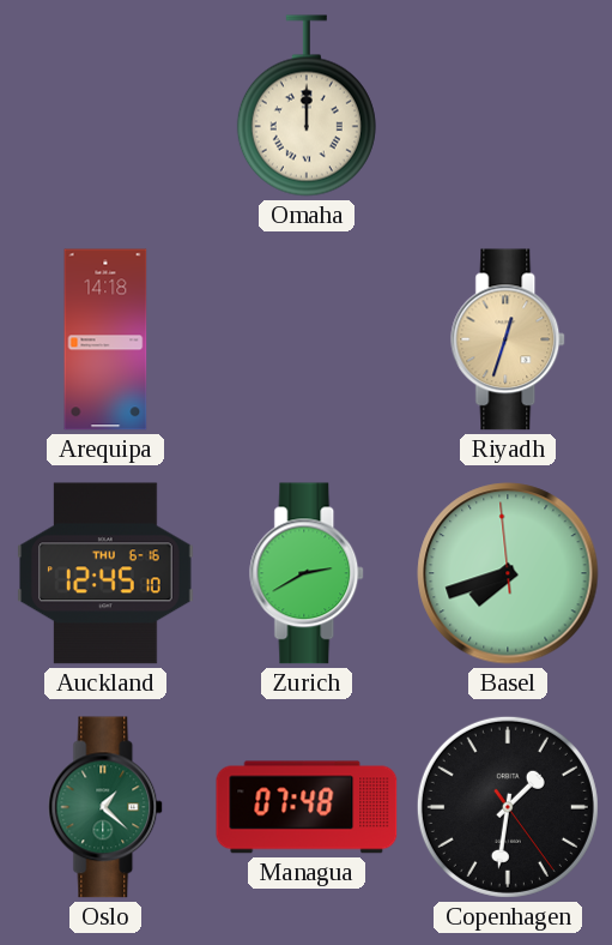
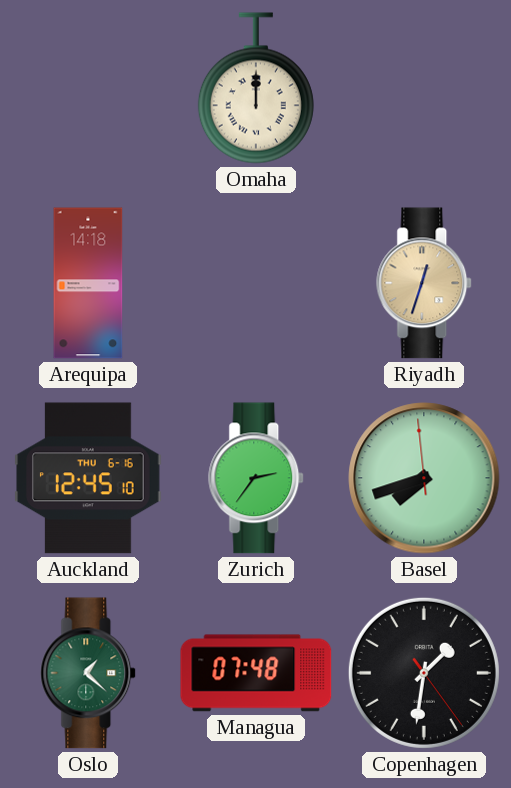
Zurich: 2:40 -> 2:36
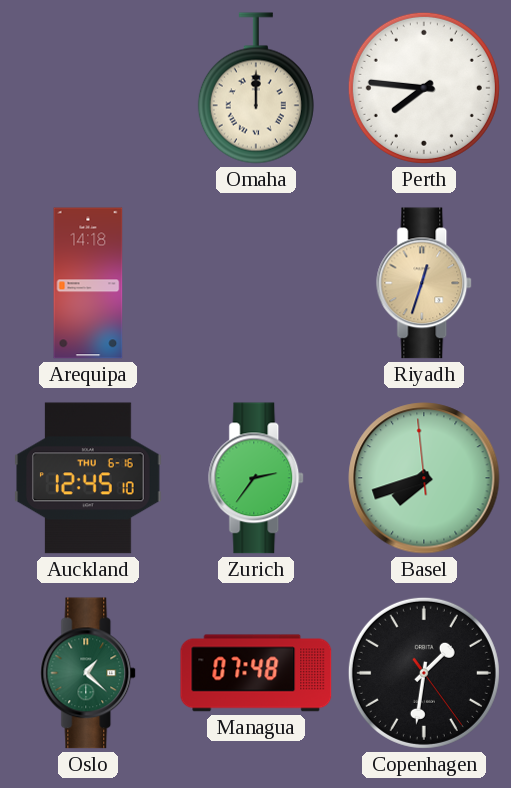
Perth: none -> 7:46
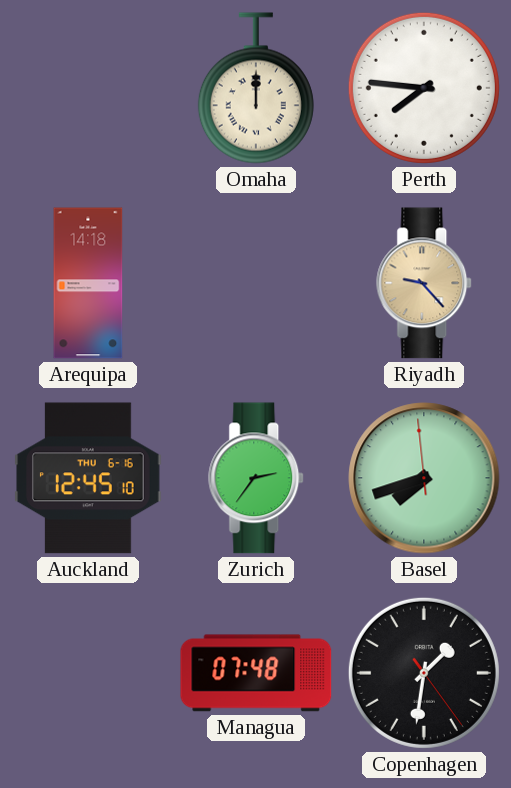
Riyadh: 12:33 -> 9:23
Oslo: 1:22 -> none
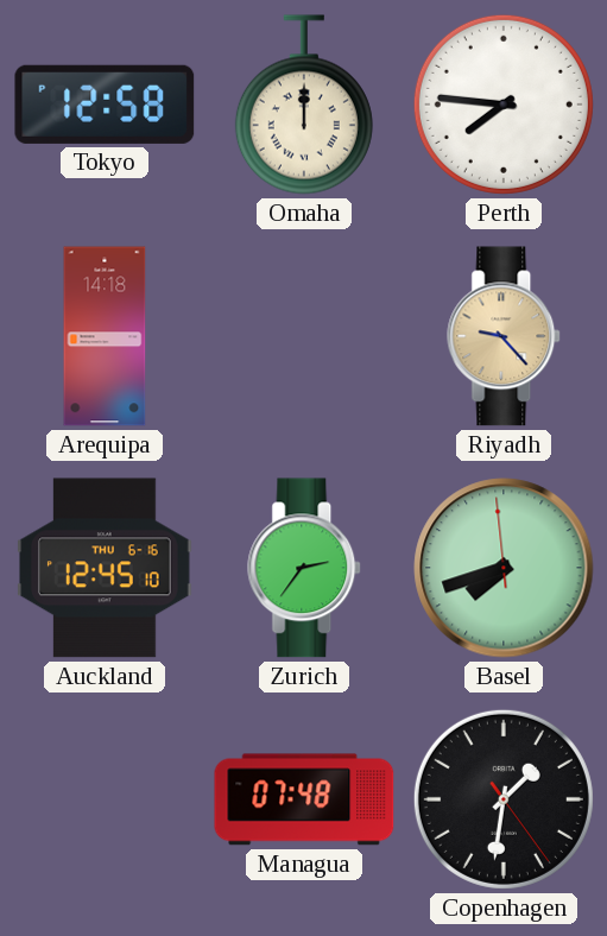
Tokyo: none -> 12:58
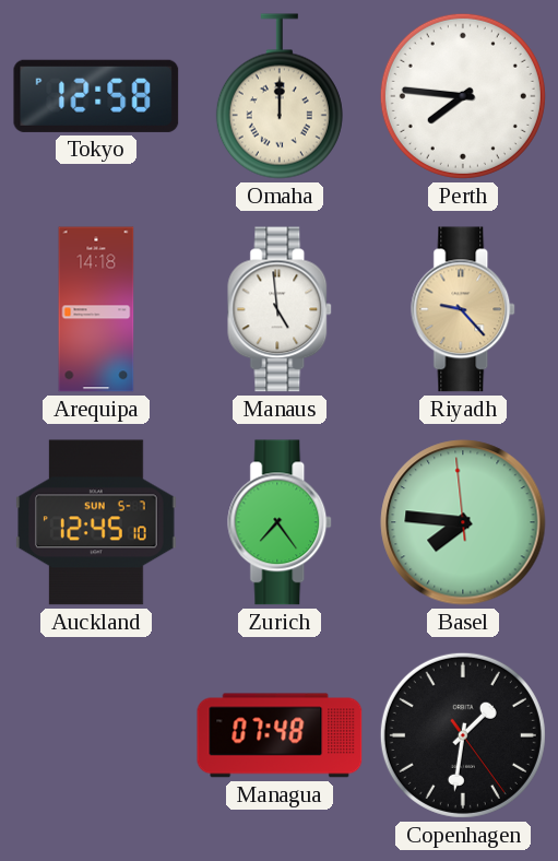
Manaus: none -> 4:59
Auckland date: THU 6-16 -> SUN 5-7
Zurich: 2:36 -> 7:24
Basel: 7:41 -> 7:45
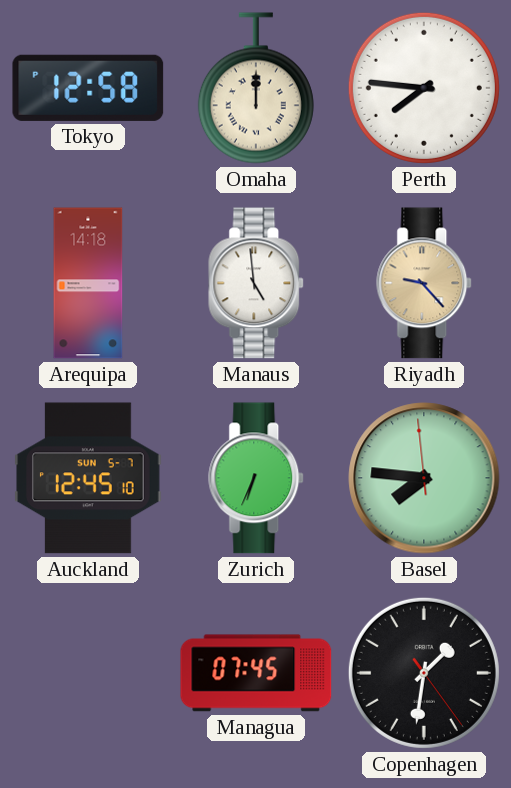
Zurich: 7:24 -> 6:34
Managua: 07:48 -> 07:45
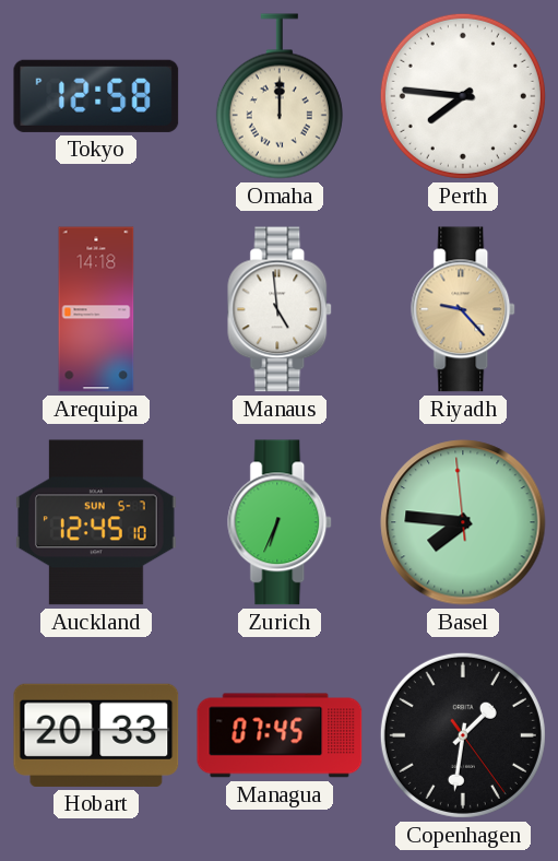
Hobart: none -> 20:33
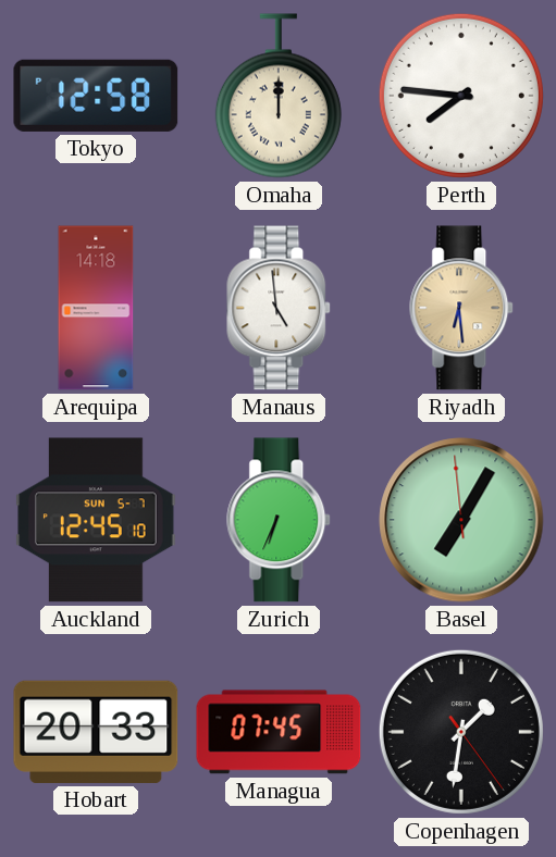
Riyadh: 9:23 -> 6:29
Basel: 7:45 -> 7:04
